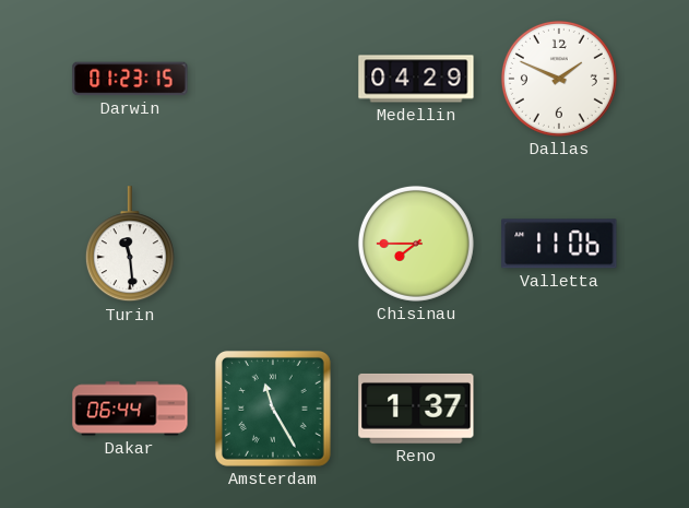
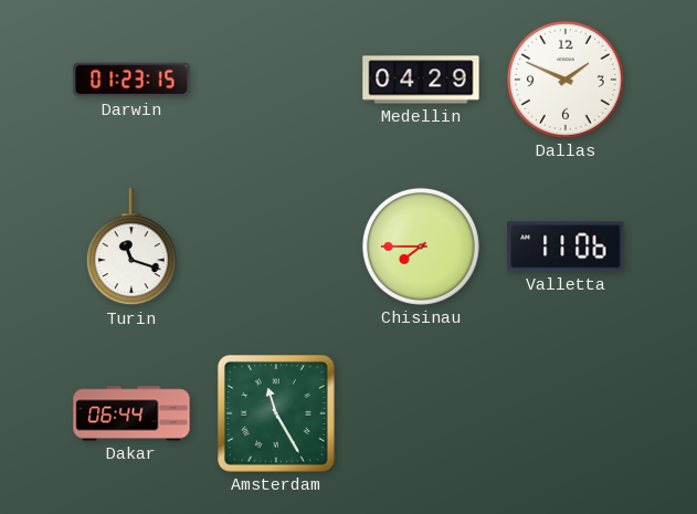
Turin: 11:29 -> 11:18
Reno: 1:37 -> none
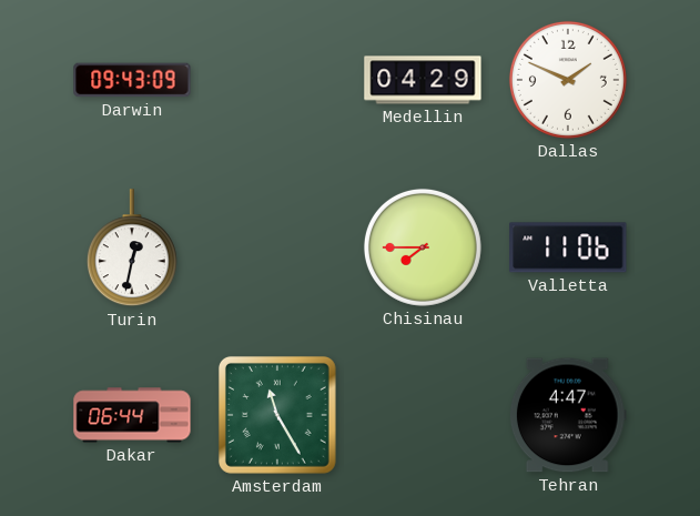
Darwin: 01:23 -> 09:43
Turin: 11:18 -> 12:32
Tehran: none -> 4:47
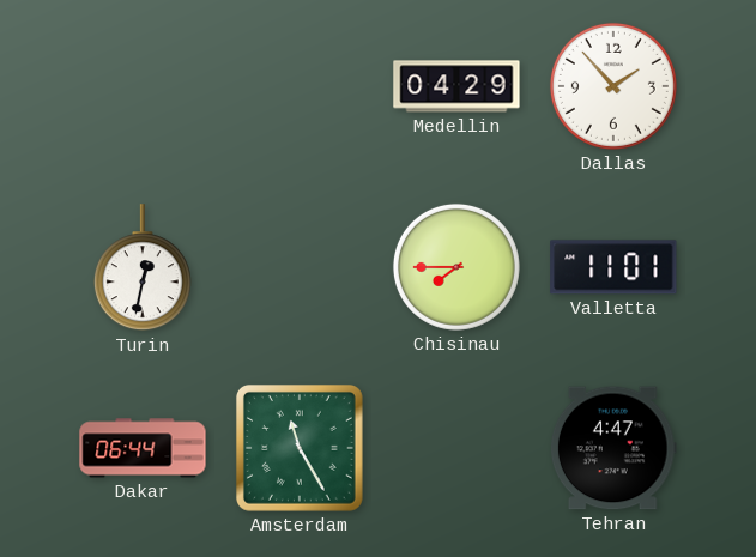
Darwin: 09:43 -> none
Dallas: 1:49 -> 1:53
Valletta: 11:06 -> 11:01
